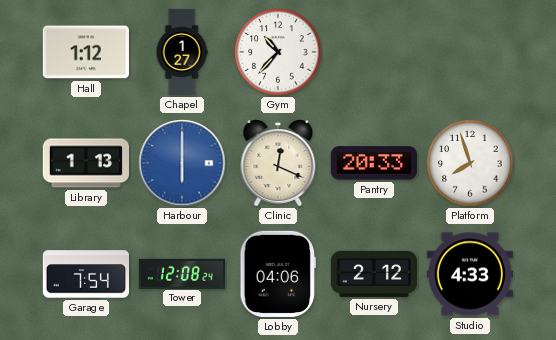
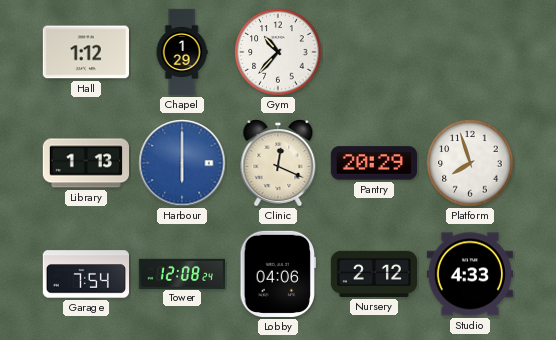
Chapel: 1:27 -> 1:29
Pantry: 20:33 -> 20:29
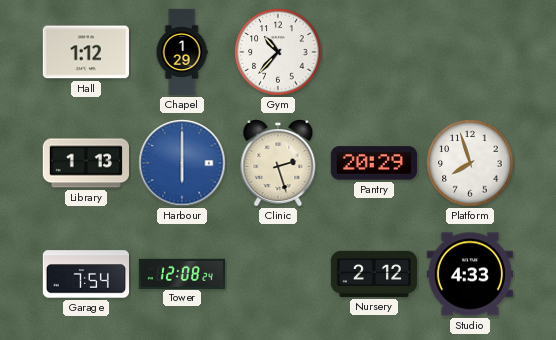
Clinic: 12:19 -> 2:27
Lobby: 04:06 -> none
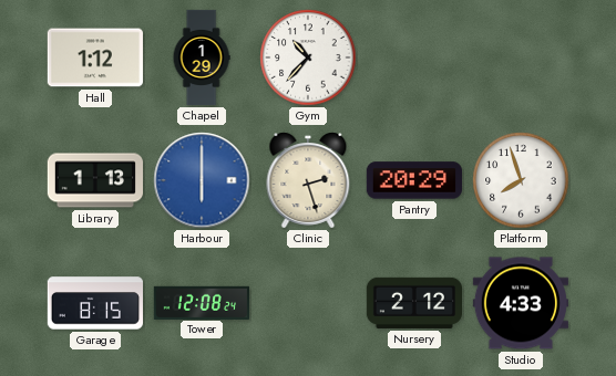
Garage: 7:54 -> 8:15
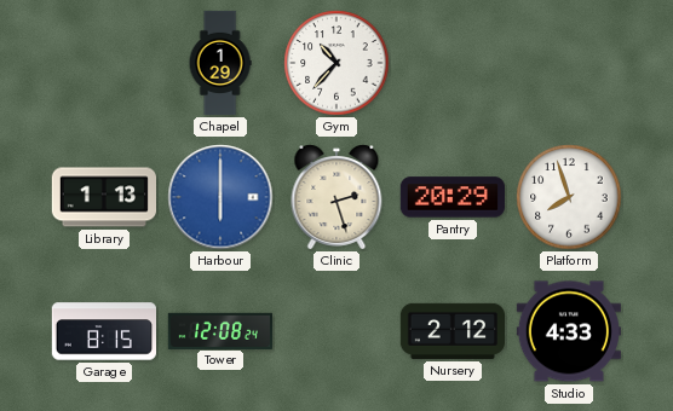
Hall: 1:12 -> none
